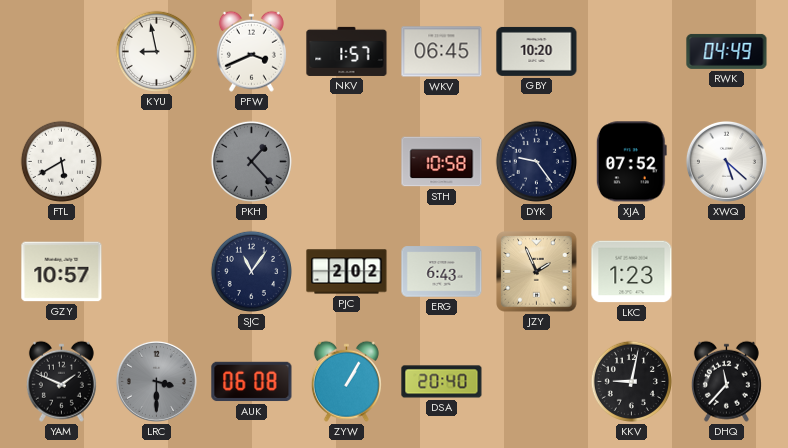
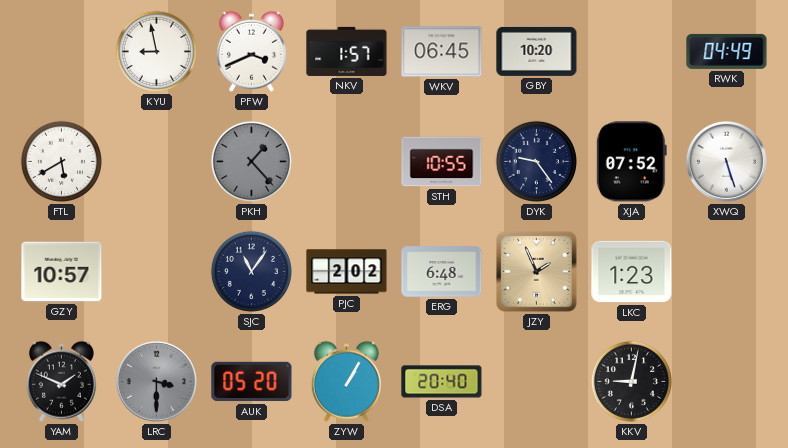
STH: 10:58 -> 10:55
XWQ: 5:22 -> 5:27
ERG: 6:43 -> 6:48
AUK: 06:08 -> 05:20
DHQ: 11:37 -> none
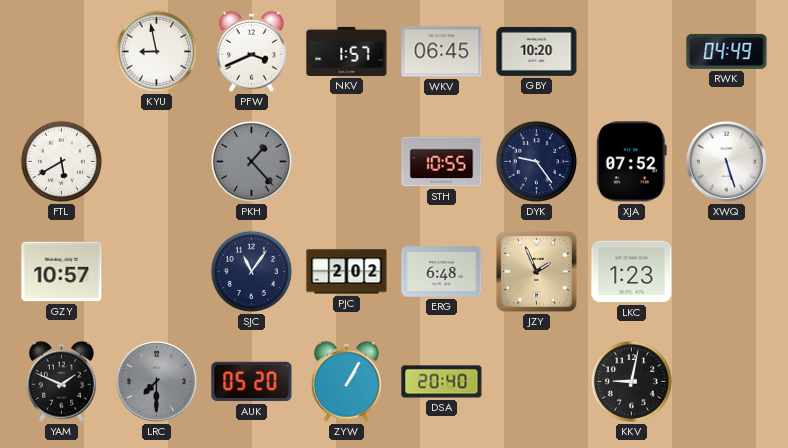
LRC: 3:30 -> 7:30
